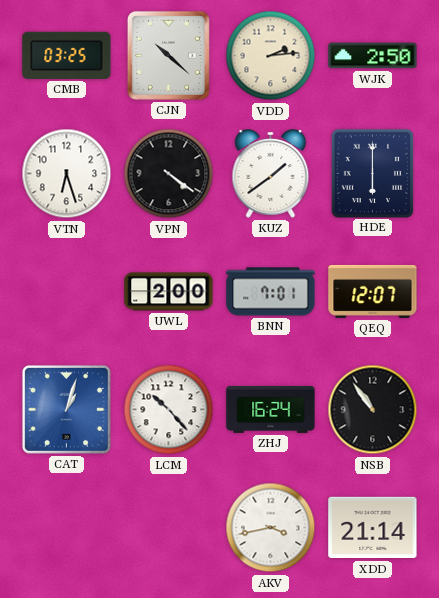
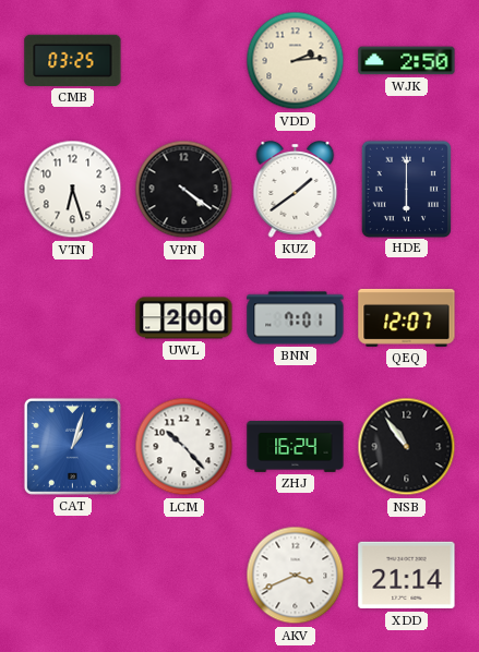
CJN: 10:22 -> none
AKV: 3:43 -> 3:41
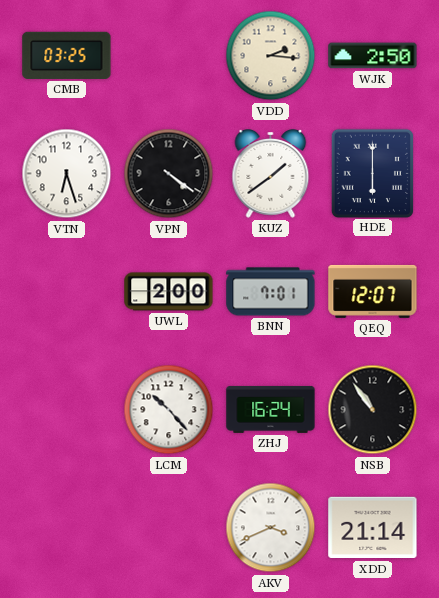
VDD: 2:14 -> 2:16
CAT: 1:03 -> none
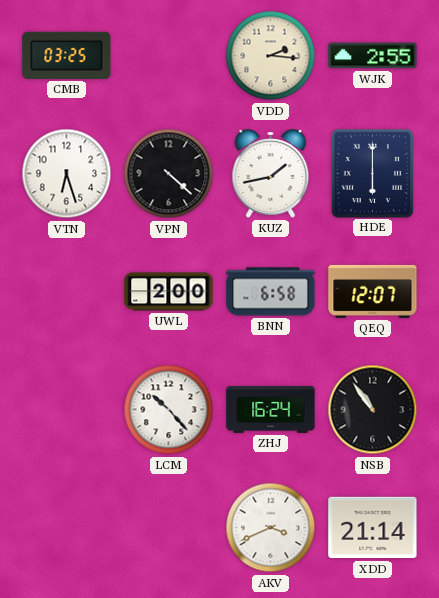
WJK: 2:50 -> 2:55
VPN: 4:21 -> 4:22
KUZ: 1:39 -> 1:43
BNN: 7:01 -> 6:58
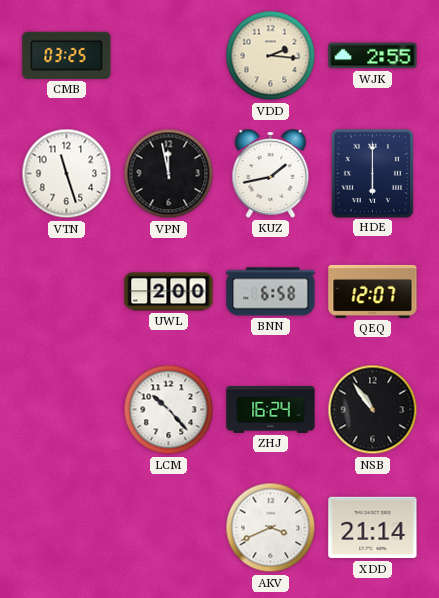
VTN: 6:27 -> 11:27
VPN: 4:22 -> 11:58
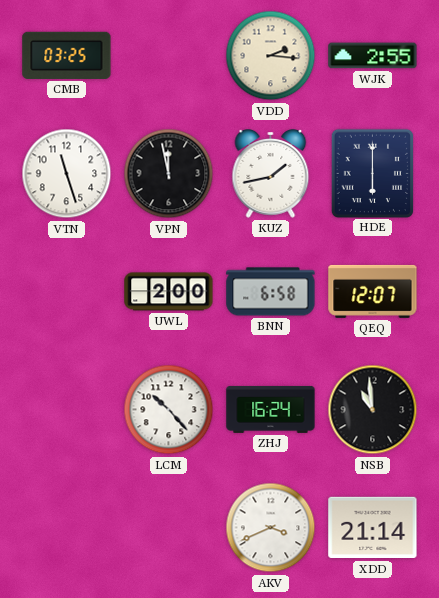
NSB: 10:54 -> 10:59
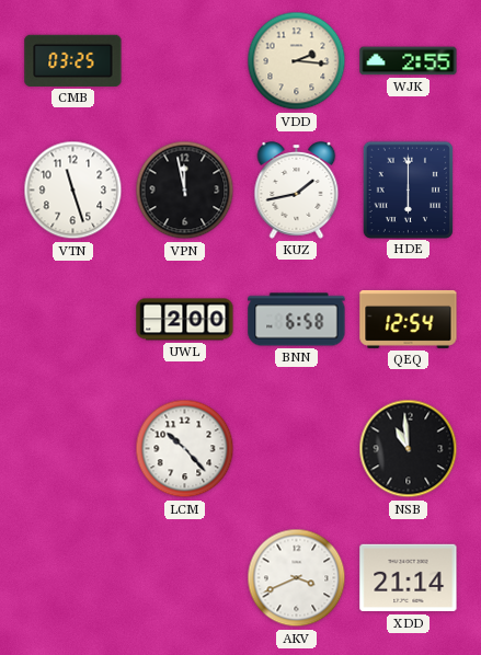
QEQ: 12:07 -> 12:54
ZHJ: 16:24 -> none
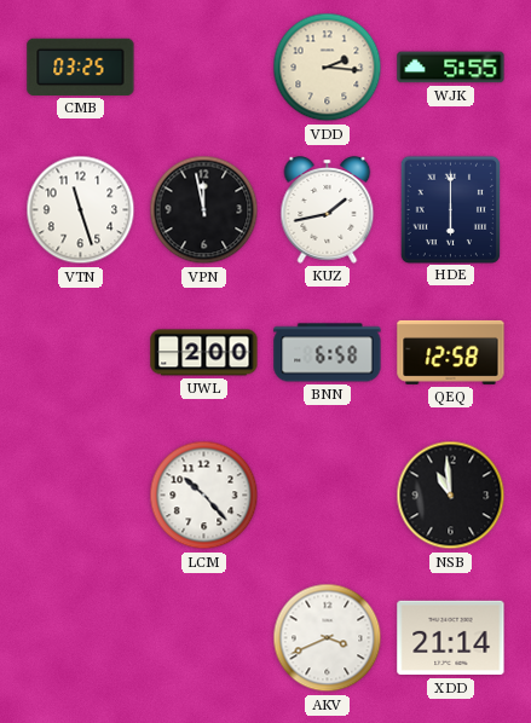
WJK: 2:55 -> 5:55
QEQ: 12:54 -> 12:58
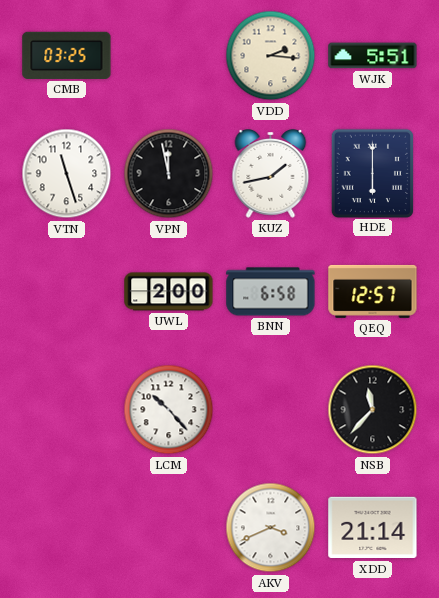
WJK: 5:55 -> 5:51
QEQ: 12:58 -> 12:57
NSB: 10:59 -> 11:37
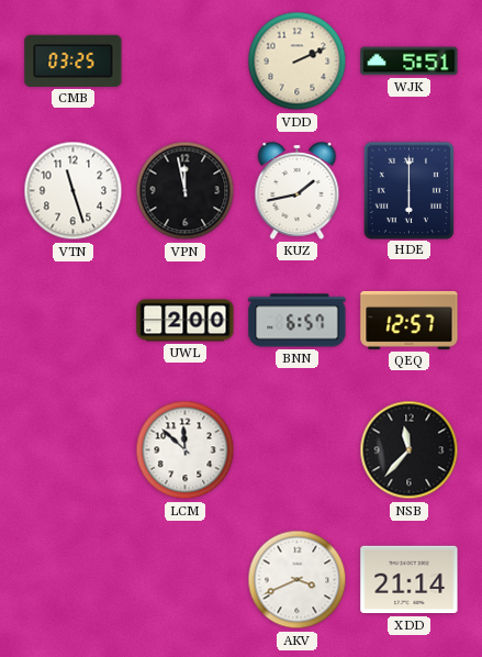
VDD: 2:16 -> 2:11
BNN: 6:58 -> 6:57
LCM: 10:23 -> 11:52
